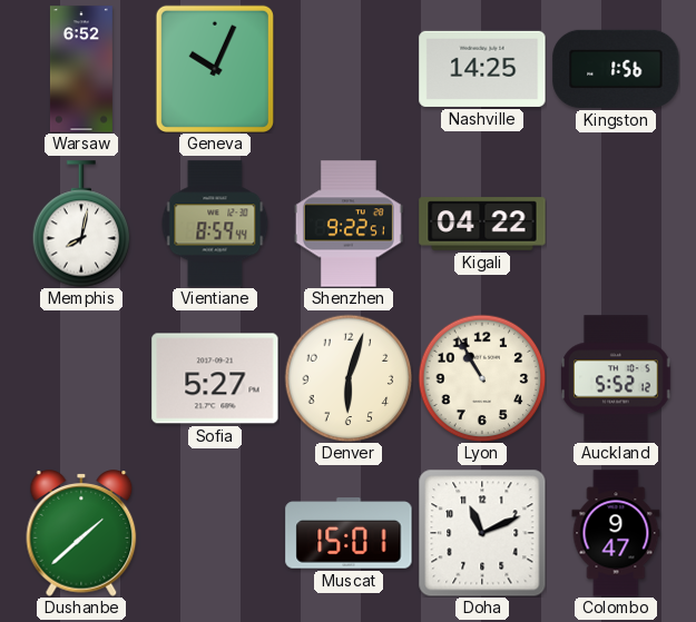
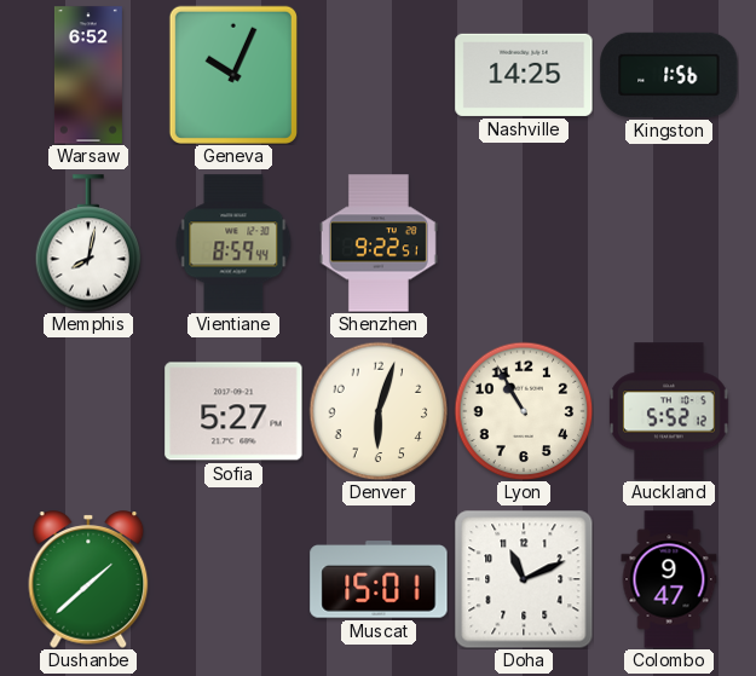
Kigali: 04:22 -> none
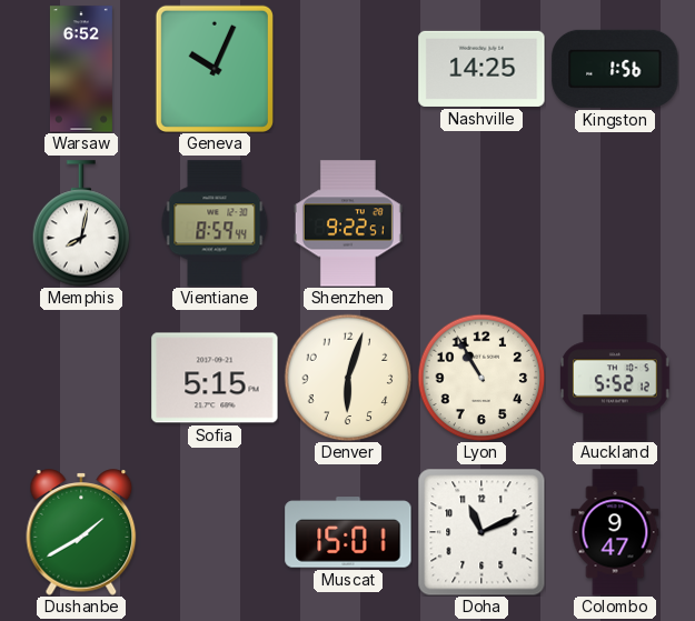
Sofia: 5:27 -> 5:15
Dushanbe: 1:38 -> 1:40
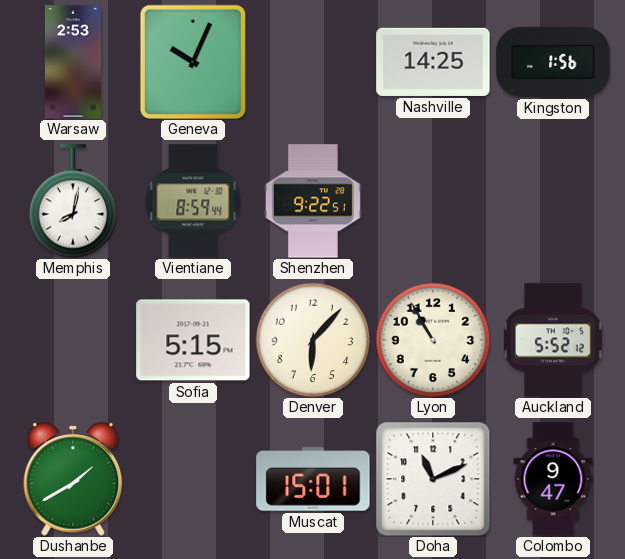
Warsaw: 6:52 -> 2:53
Denver: 6:03 -> 6:07
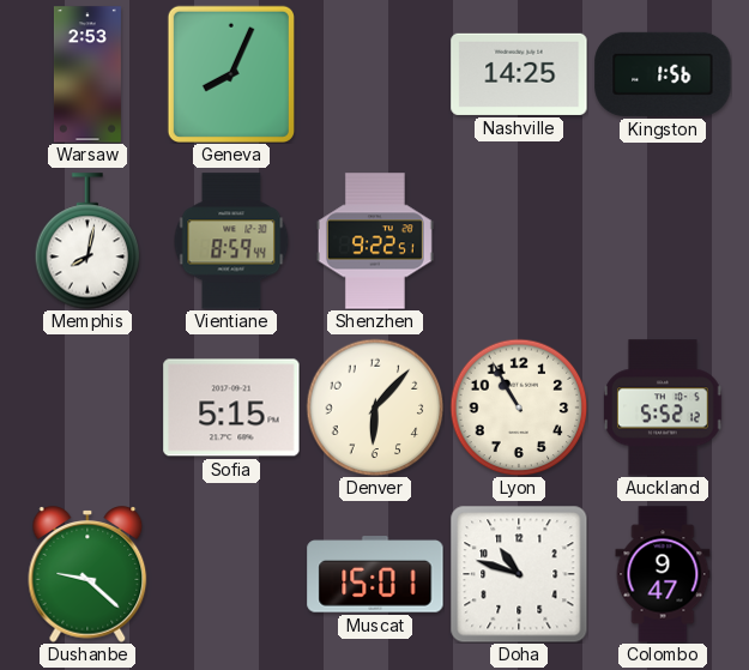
Geneva: 10:04 -> 8:04
Dushanbe: 1:40 -> 9:22
Doha: 11:11 -> 10:48
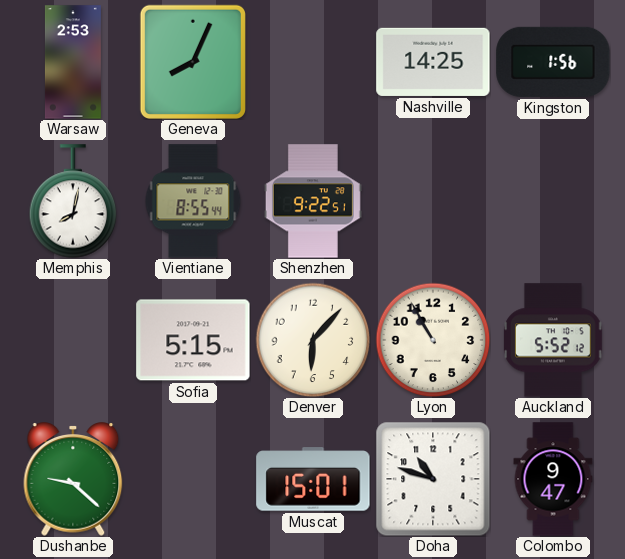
Vientiane: 8:59 -> 8:55
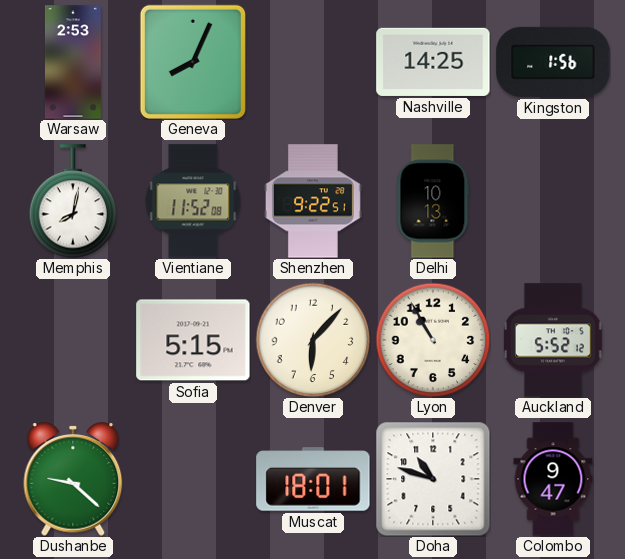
Vientiane: 8:55 -> 11:52
Delhi: none -> 10:13
Muscat: 15:01 -> 18:01
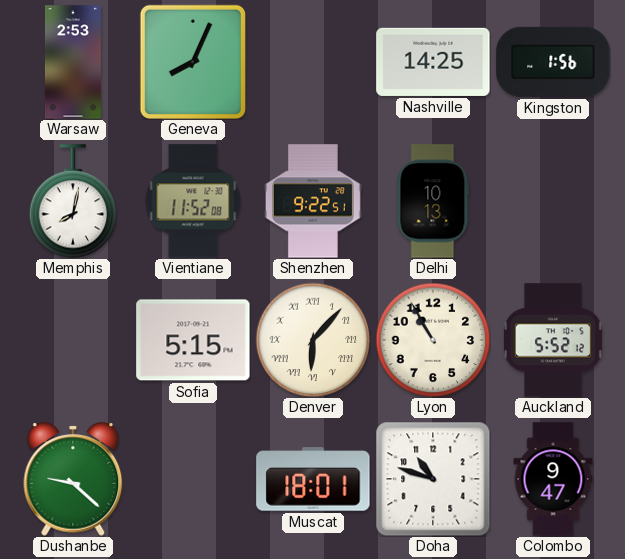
Denver numerals: Arabic -> Roman
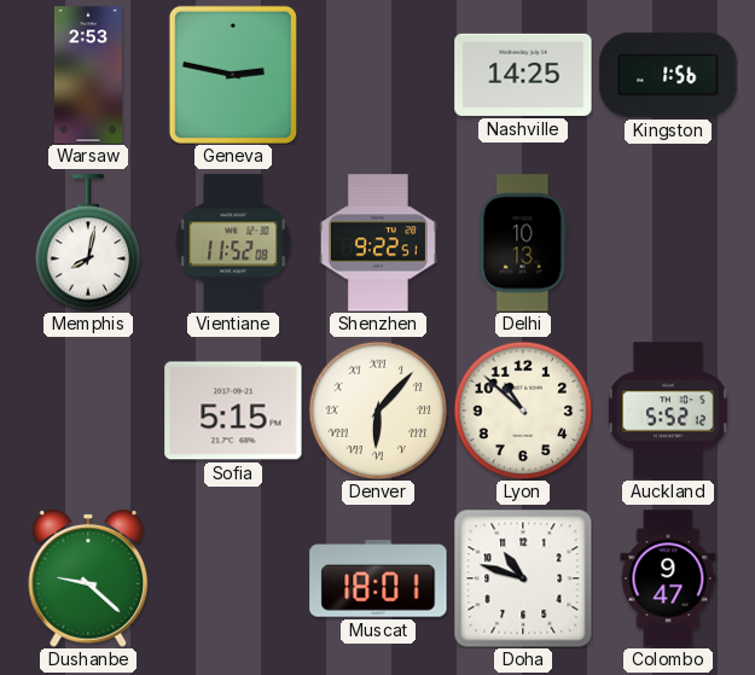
Geneva: 8:04 -> 2:47
Lyon: 10:55 -> 10:52
